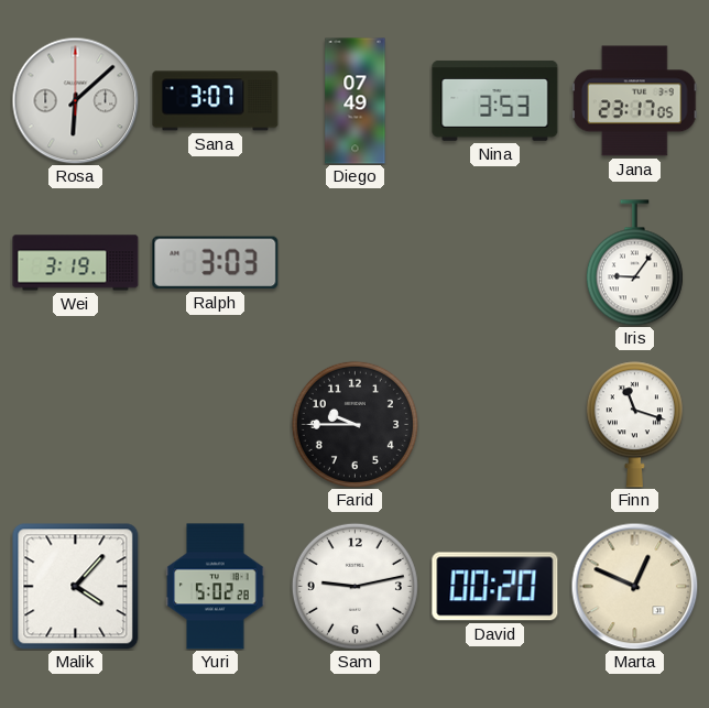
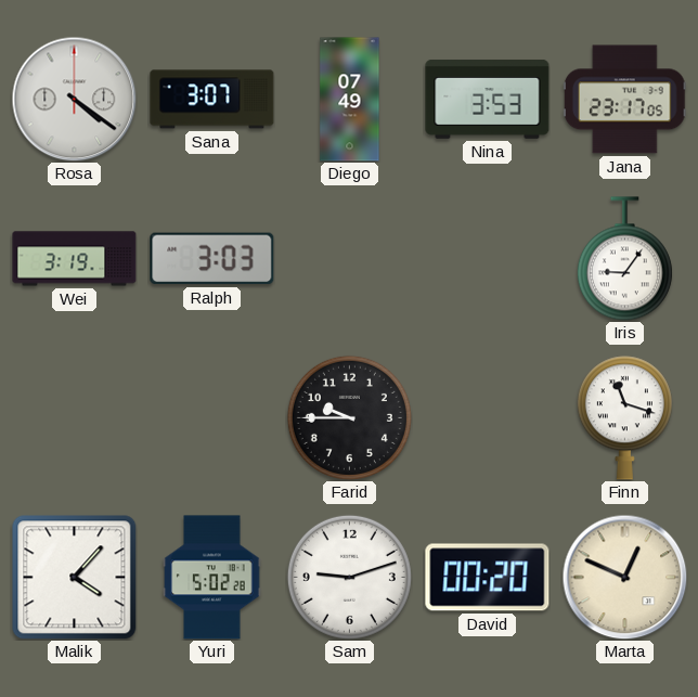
Rosa: 6:08 -> 4:21
Sam: 9:13 -> 9:12
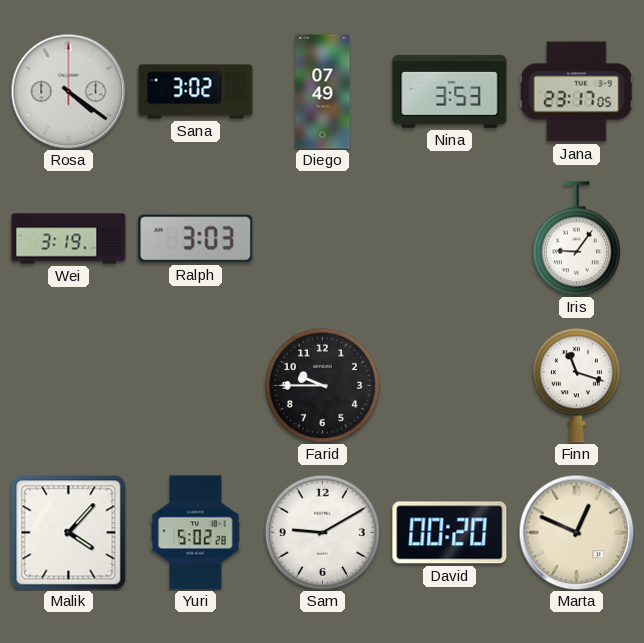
Sana: 3:07 -> 3:02
Sam: 9:12 -> 9:10
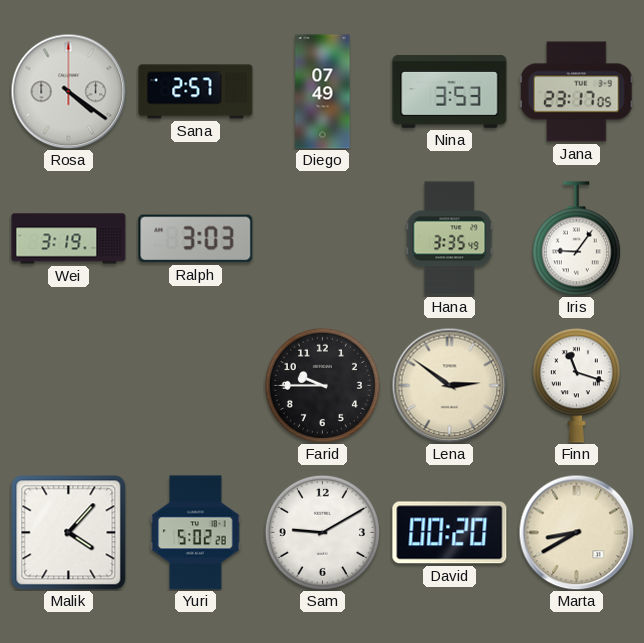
Sana: 3:02 -> 2:57
Hana: none -> 3:35
Lena: none -> 2:51
Marta: 12:49 -> 8:40
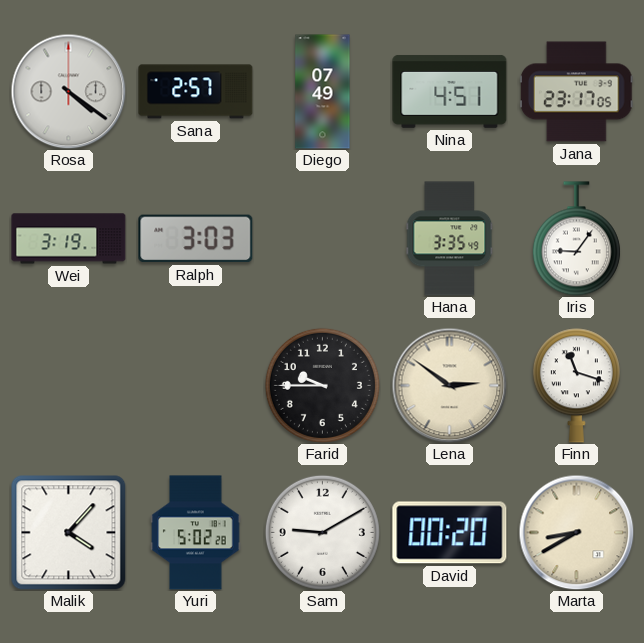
Nina: 3:53 -> 4:51
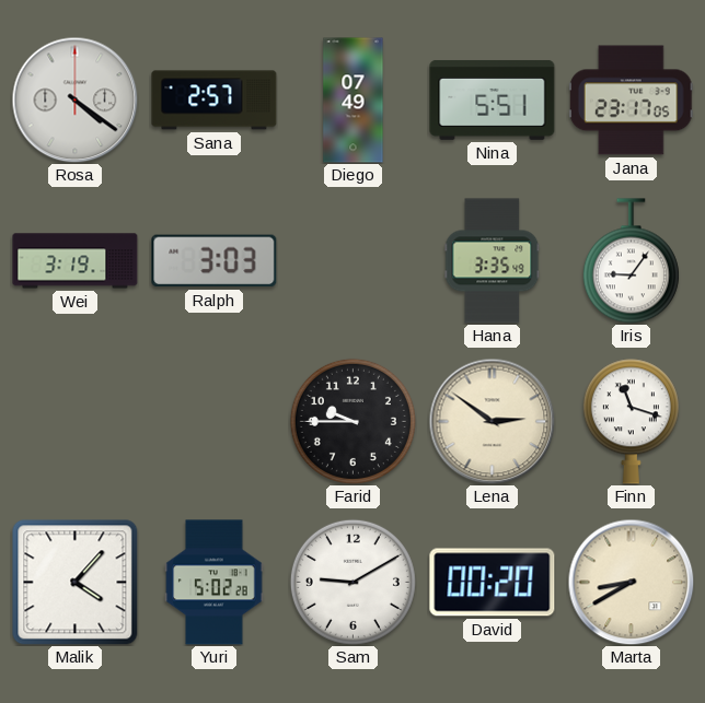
Nina: 4:51 -> 5:51
